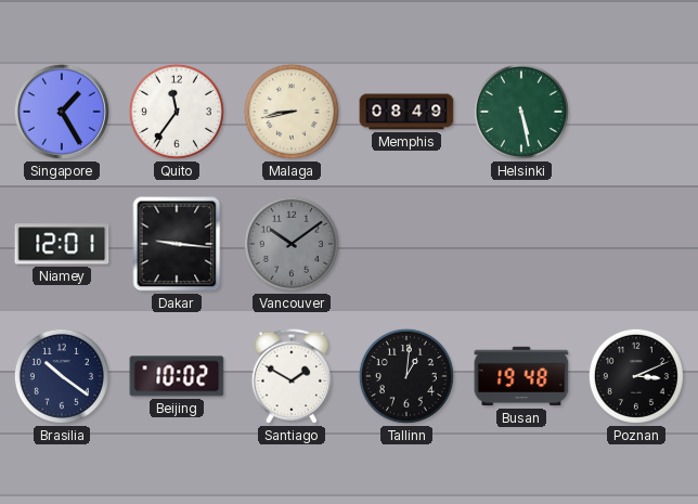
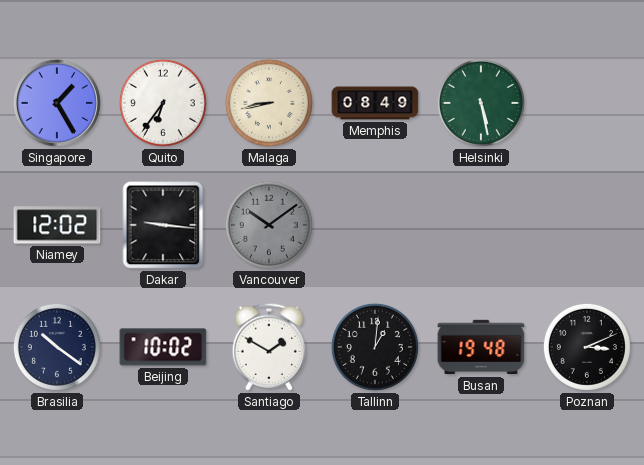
Quito: 11:36 -> 6:36
Niamey: 12:01 -> 12:02
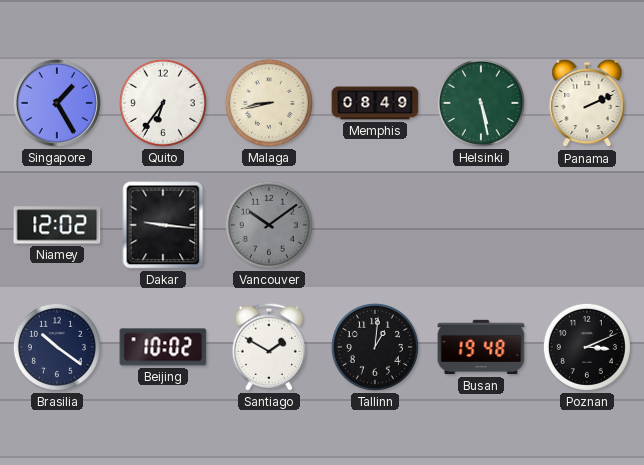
Panama: none -> 2:11
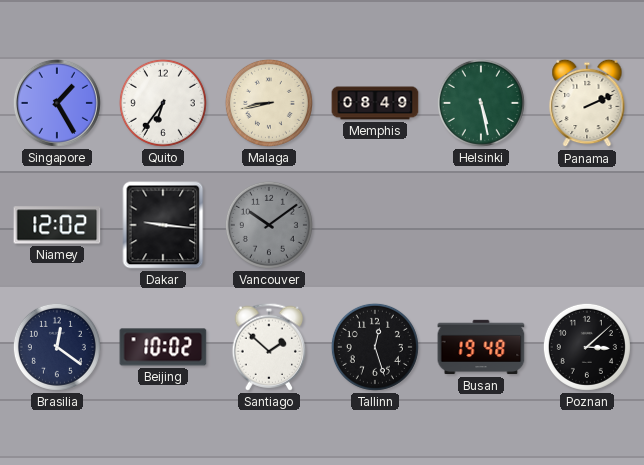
Brasilia: 10:21 -> 12:21
Santiago: 1:50 -> 1:52
Tallinn: 1:01 -> 12:27
Poznan: 3:11 -> 3:08
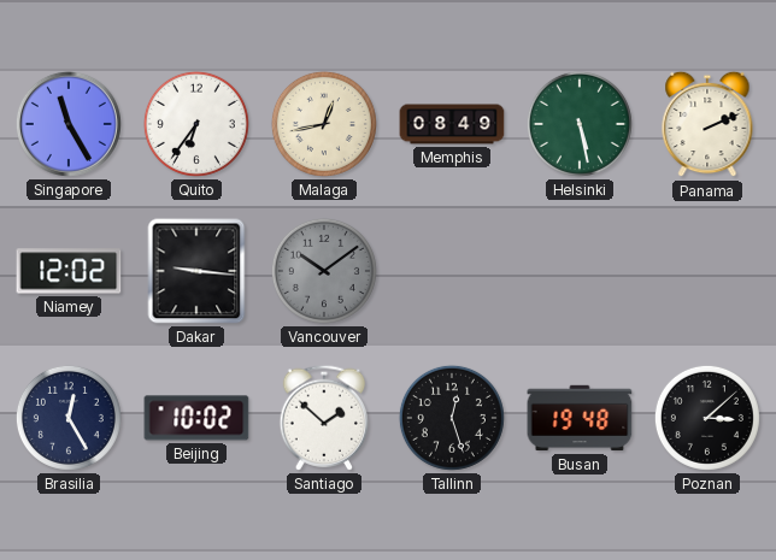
Singapore: 1:25 -> 11:25
Malaga: 8:43 -> 12:43
Brasilia: 12:21 -> 12:25
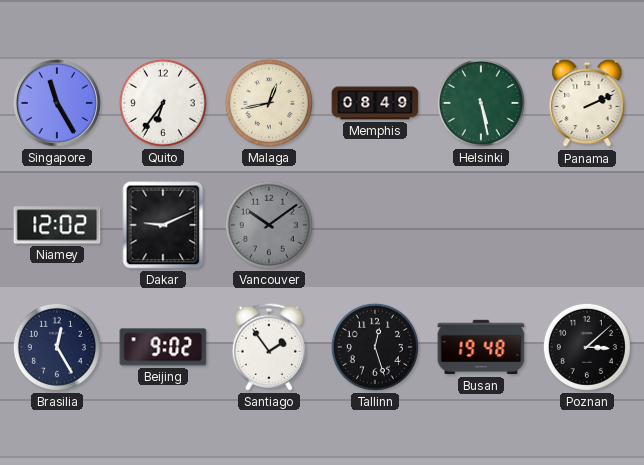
Dakar: 9:16 -> 9:11
Beijing: 10:02 -> 9:02
Santiago: 1:52 -> 1:54
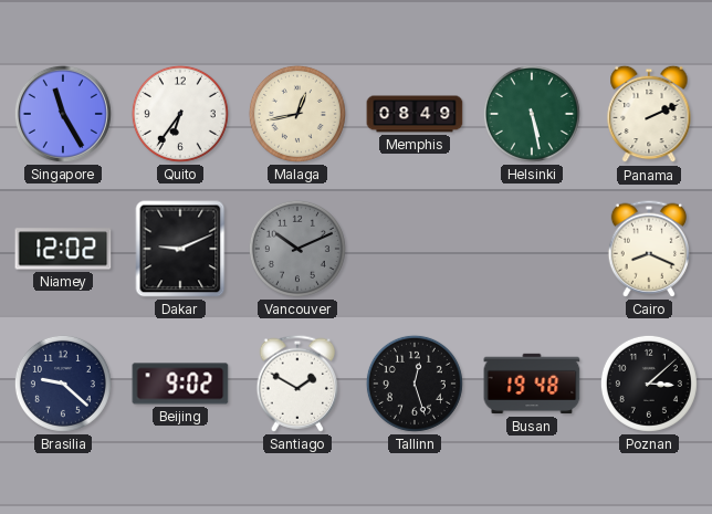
Vancouver: 10:09 -> 10:11
Cairo: none -> 8:19
Brasilia: 12:25 -> 9:22
Santiago: 1:54 -> 1:50
